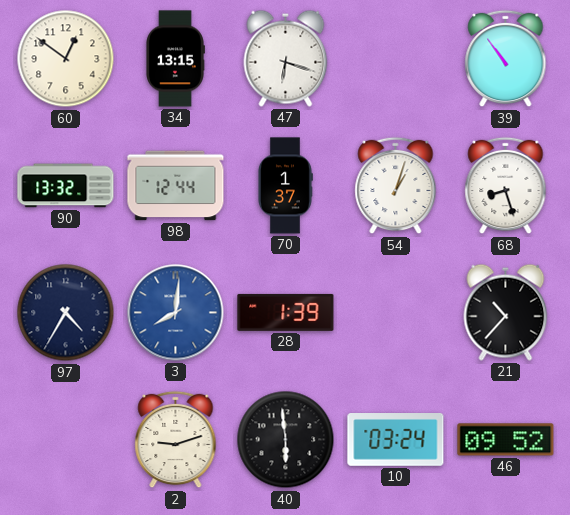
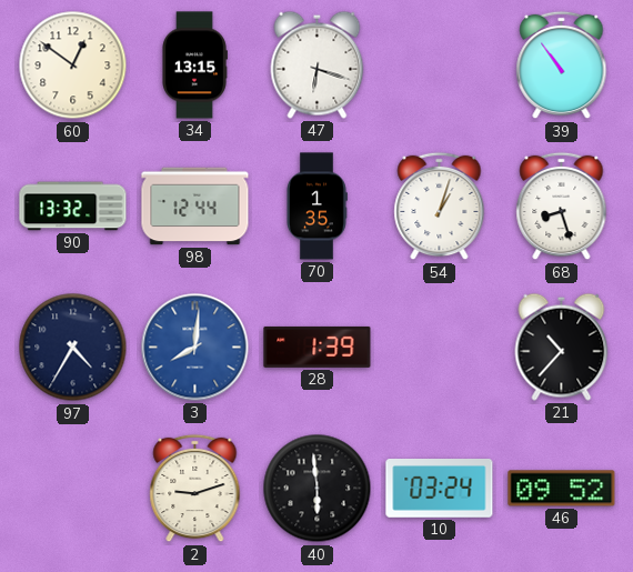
70: 1:37 -> 1:35
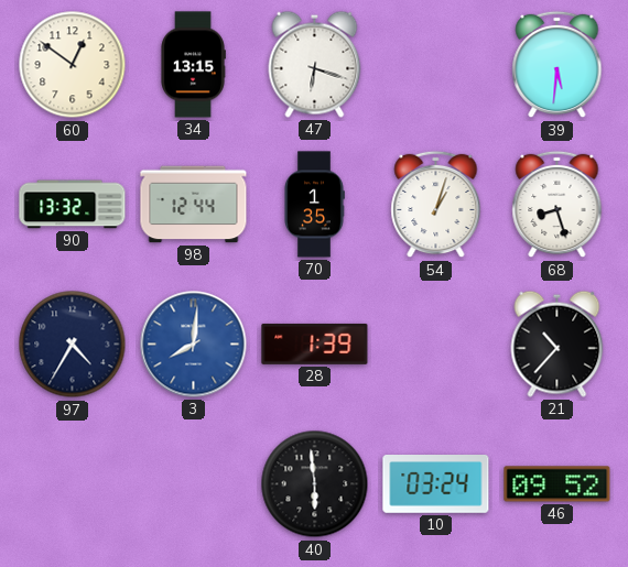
39: 10:54 -> 5:31
2: 9:12 -> none
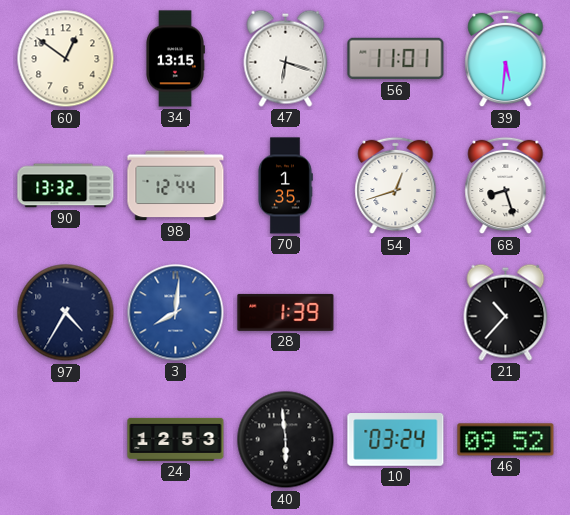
56: none -> 11:01
54: 1:03 -> 12:42
24: none -> 12:53
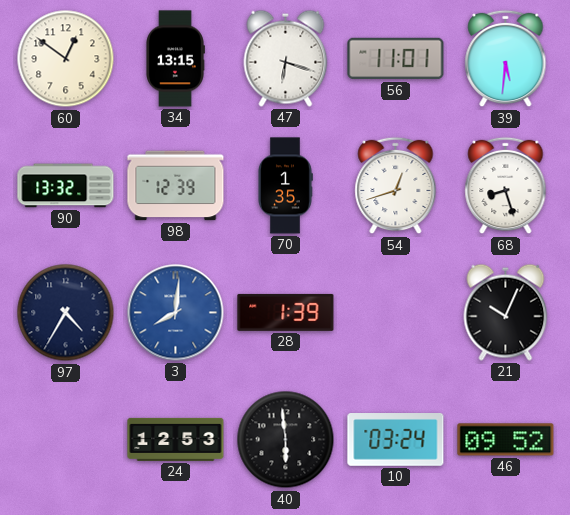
98: 12:44 -> 12:39
21: 10:37 -> 10:04
